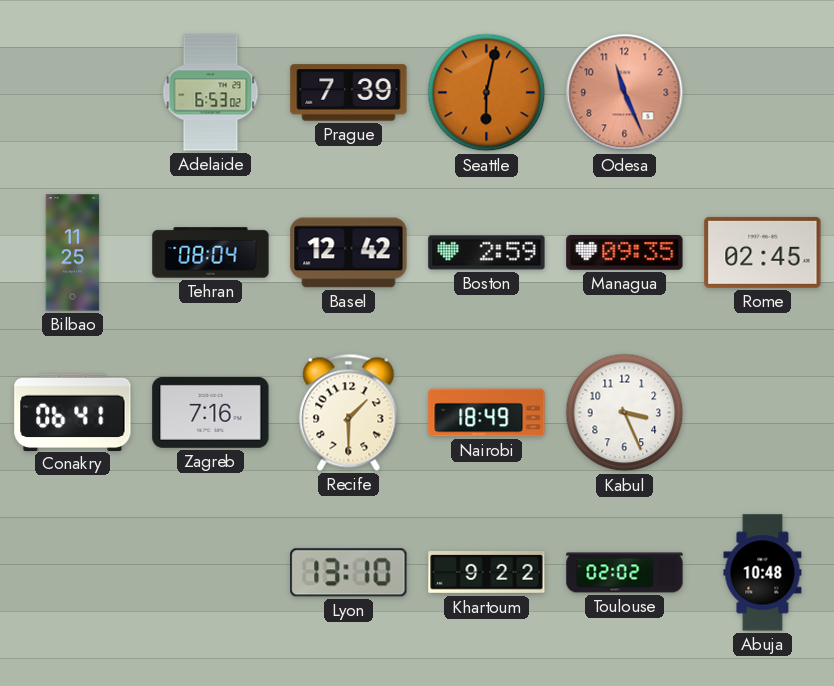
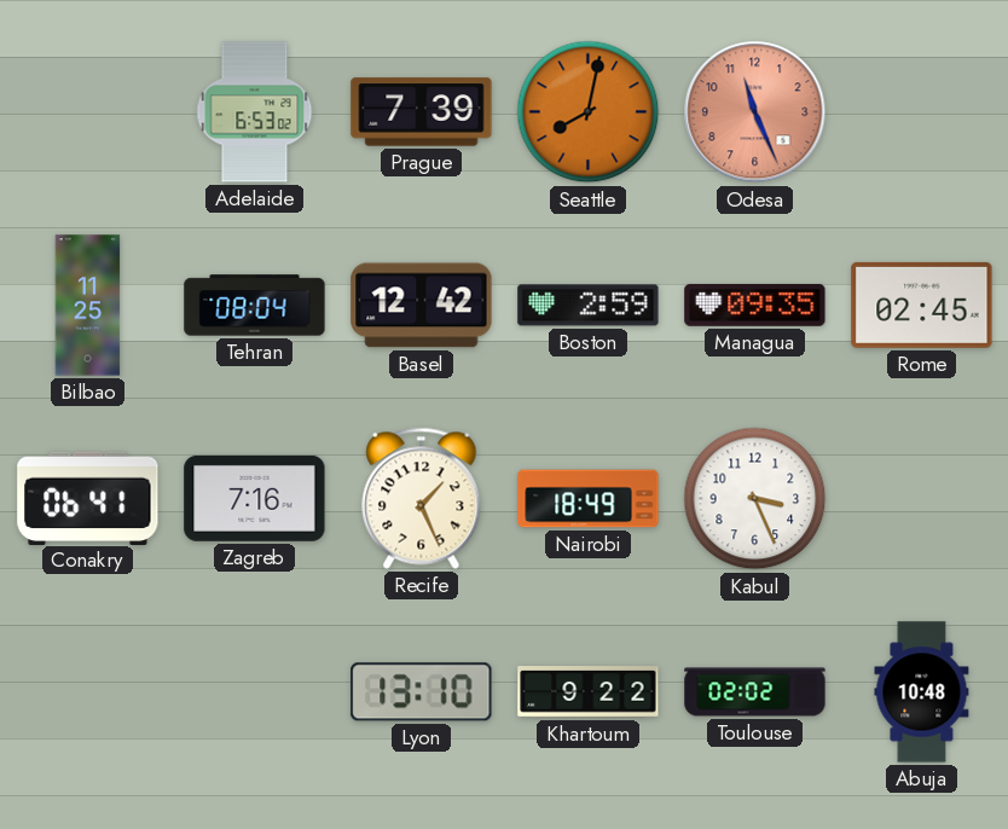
Seattle: 6:02 -> 8:02
Recife: 1:30 -> 1:26
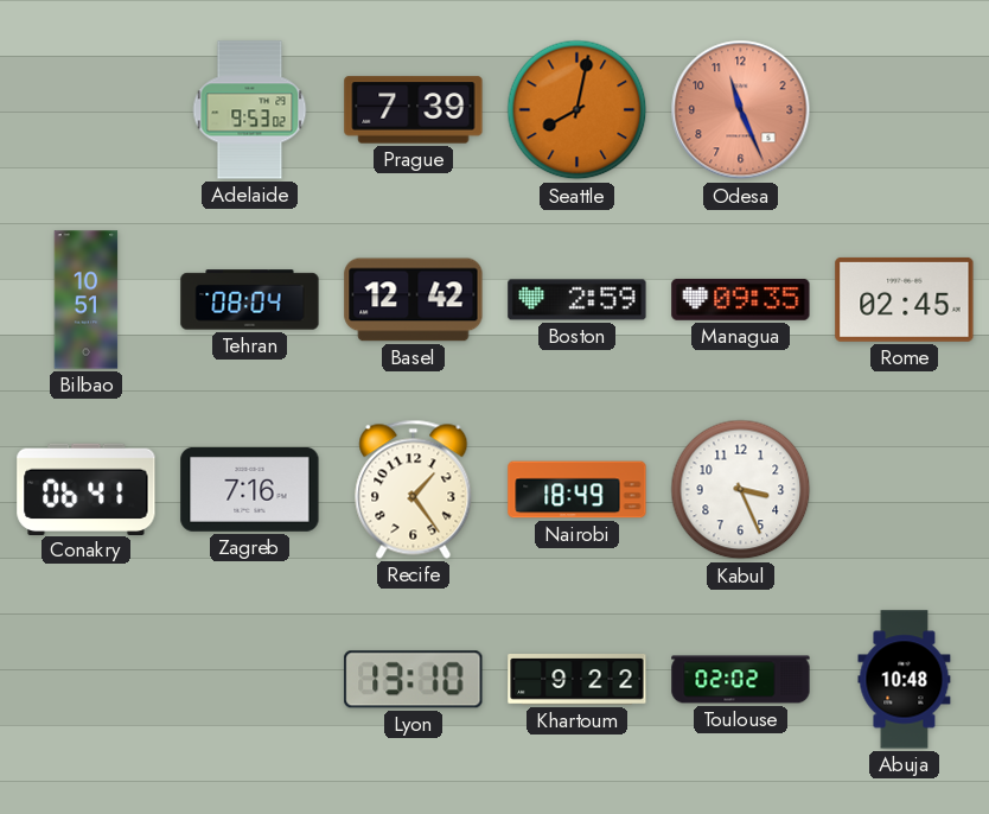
Adelaide: 6:53 -> 9:53
Bilbao: 11:25 -> 10:51
Recife: 1:26 -> 1:24
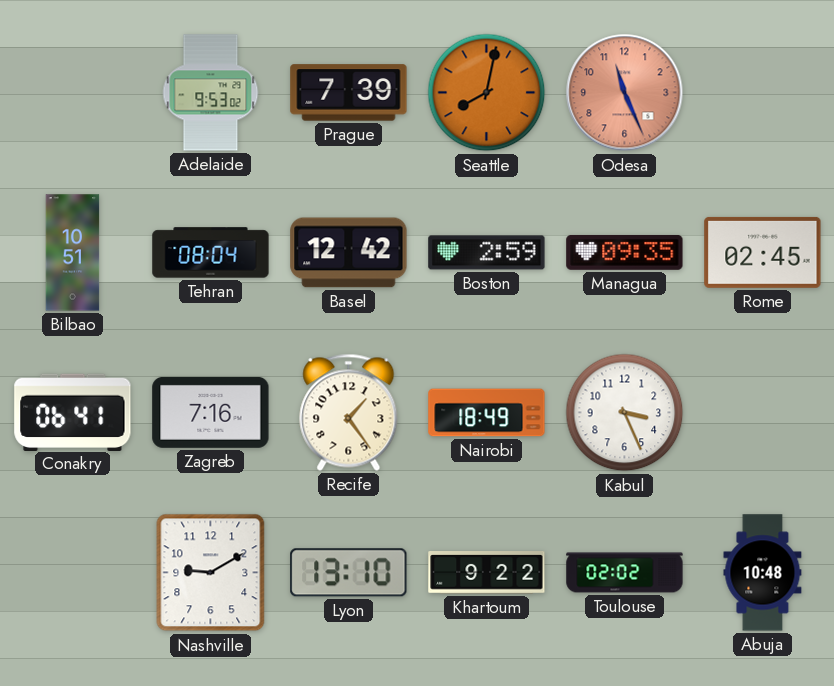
Nashville: none -> 9:10
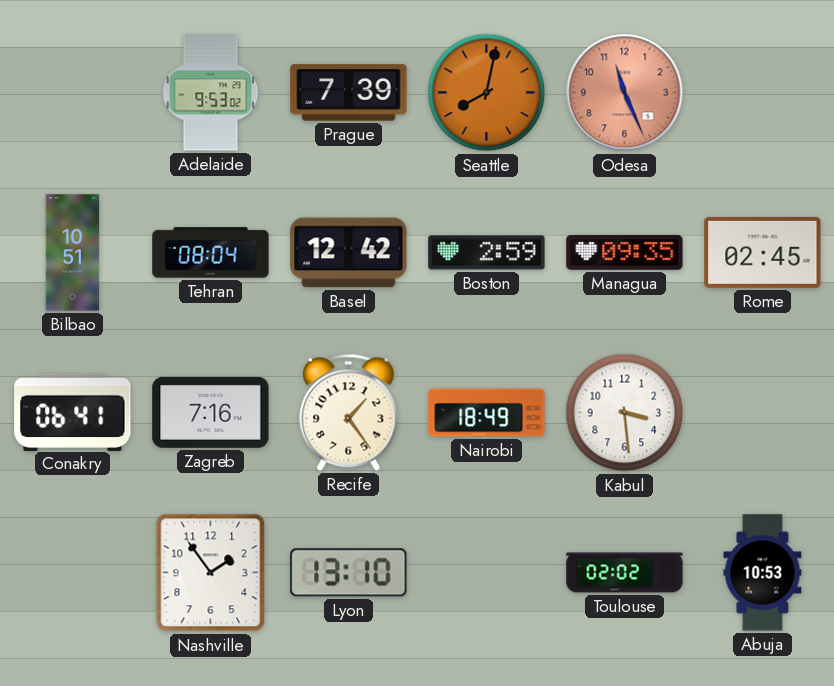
Kabul: 3:26 -> 3:29
Nashville: 9:10 -> 1:54
Khartoum: 9:22 -> none
Abuja: 10:48 -> 10:53
